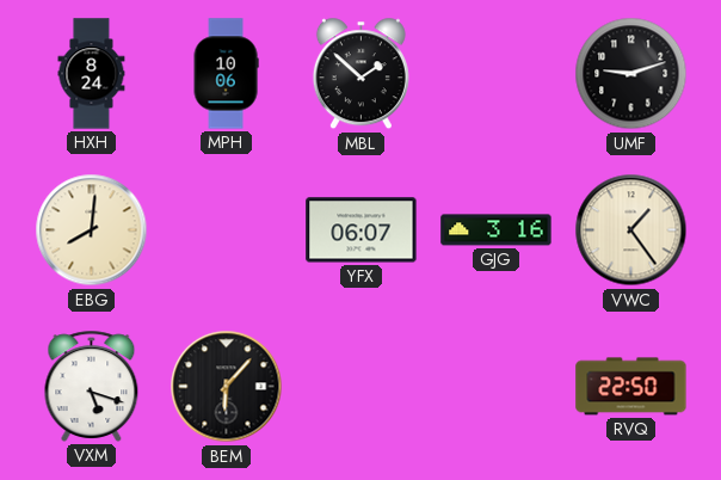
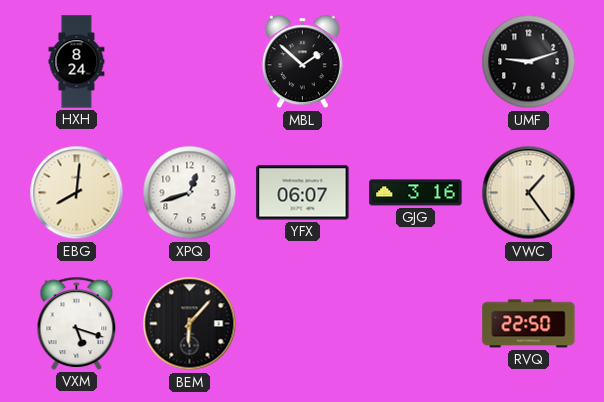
MPH: 10:06 -> none
XPQ: none -> 12:42
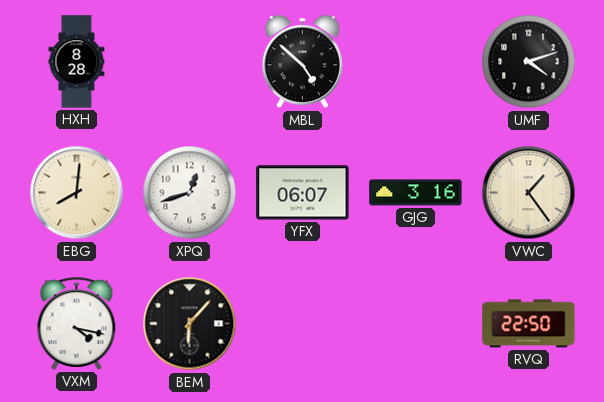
HXH: 8:24 -> 8:28
MBL: 1:52 -> 4:52
UMF: 9:12 -> 4:12
VXM: 5:18 -> 4:17
